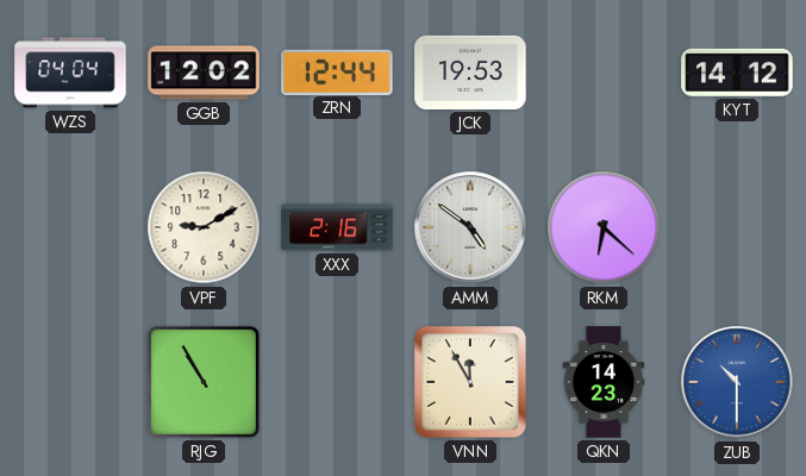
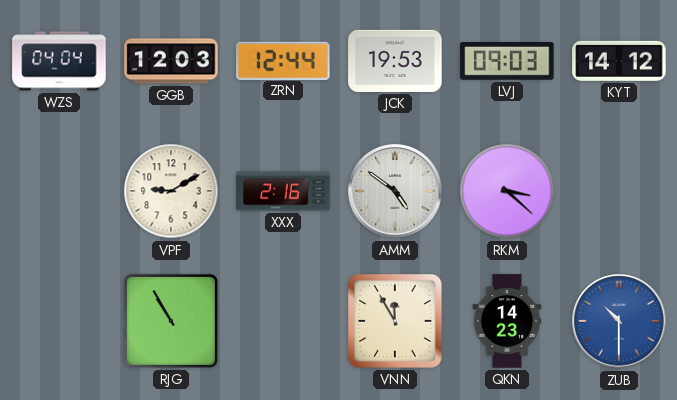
GGB: 12:02 -> 12:03
LVJ: none -> 09:03
RKM: 6:22 -> 3:22
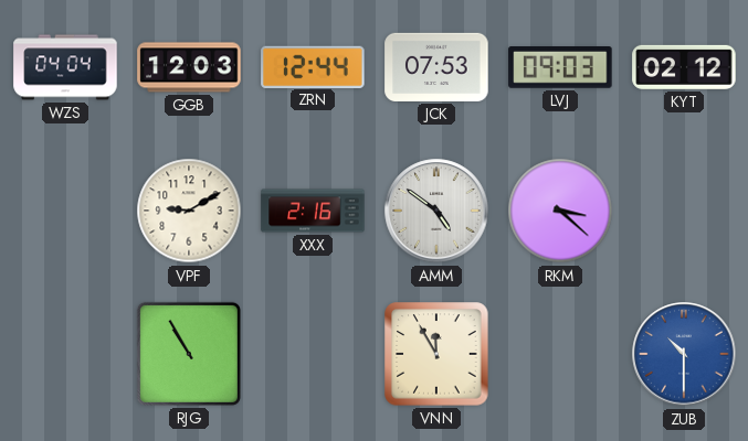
JCK: 19:53 -> 07:53
KYT: 14:12 -> 02:12
QKN: 14:23 -> none
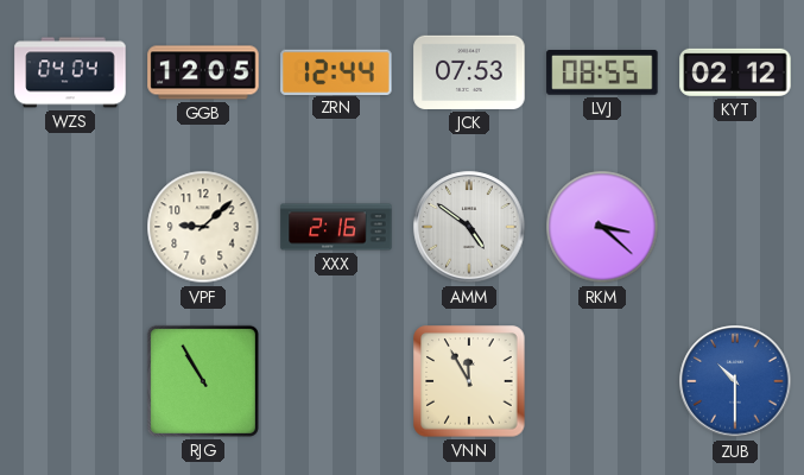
GGB: 12:03 -> 12:05
LVJ: 09:03 -> 08:55
VPF: 9:10 -> 9:08
